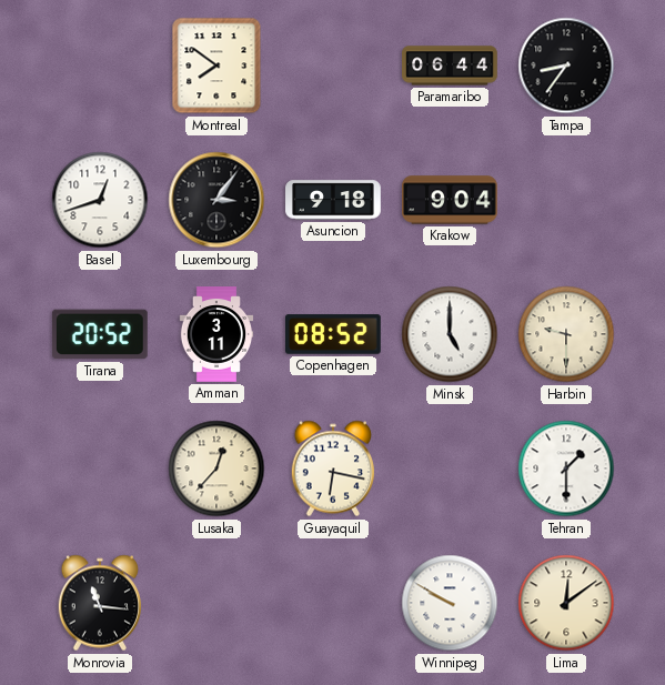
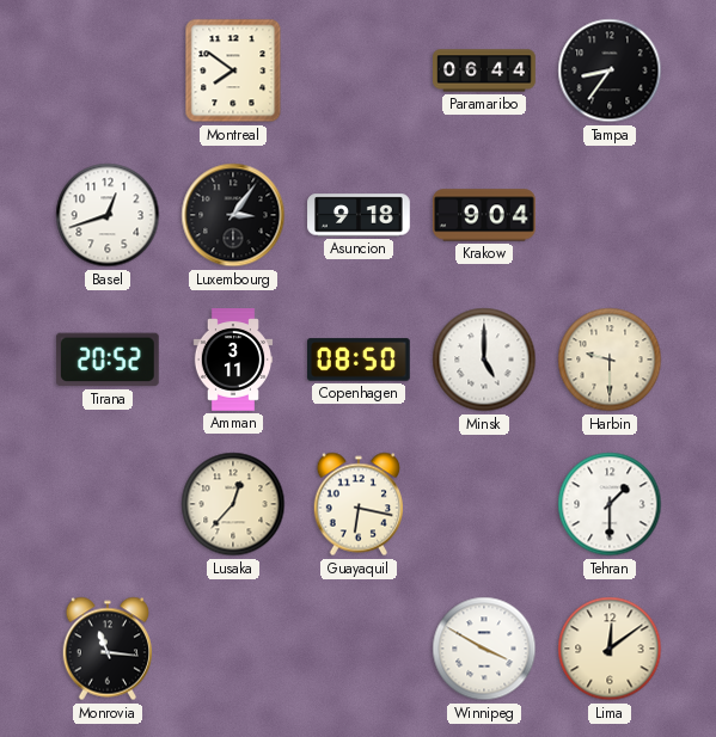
Copenhagen: 08:52 -> 08:50
Winnipeg: 9:50 -> 3:50
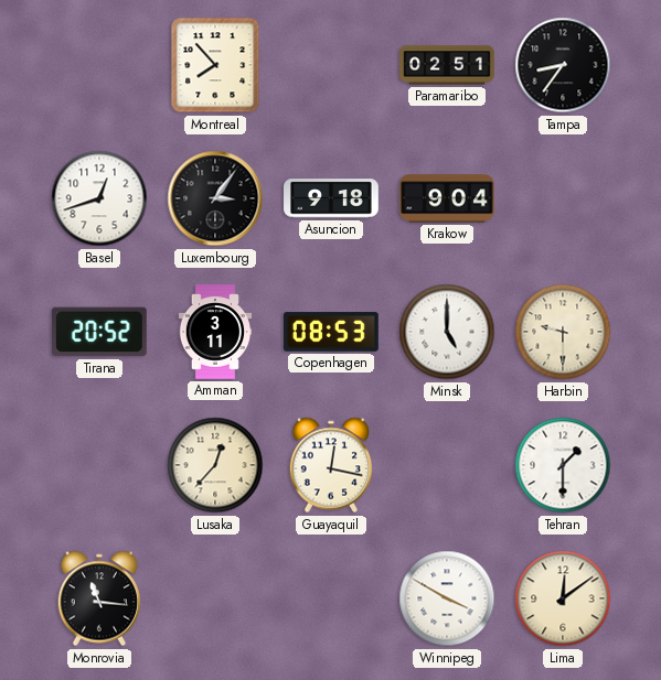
Montreal: 7:51 -> 7:53
Paramaribo: 06:44 -> 02:51
Copenhagen: 08:50 -> 08:53
Guayaquil: 6:17 -> 12:17
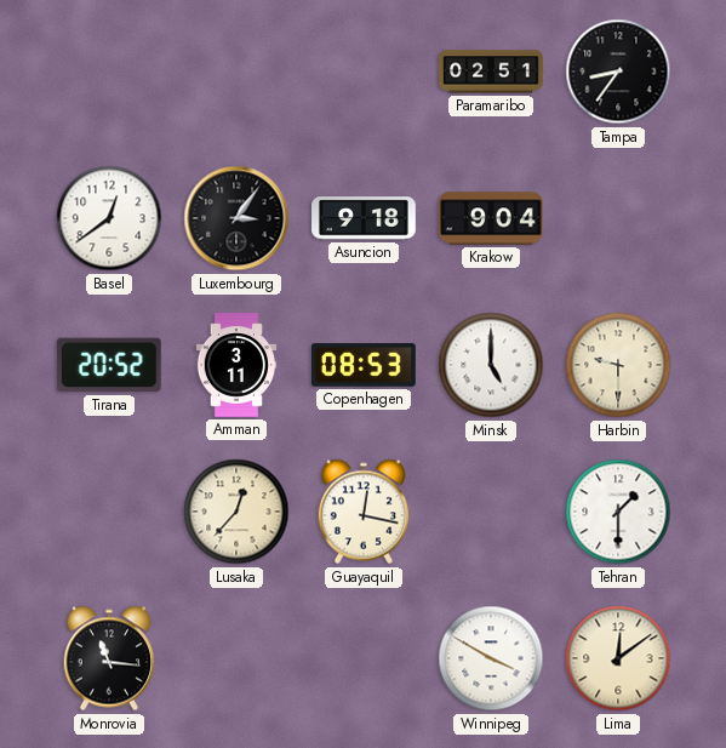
Montreal: 7:53 -> none
Basel: 12:42 -> 12:39
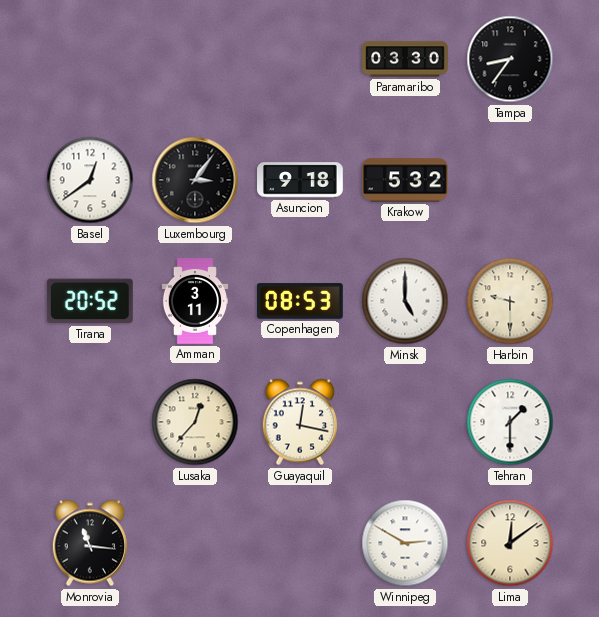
Paramaribo: 02:51 -> 03:30
Krakow: 9:04 -> 5:32
Winnipeg: 3:50 -> 2:50
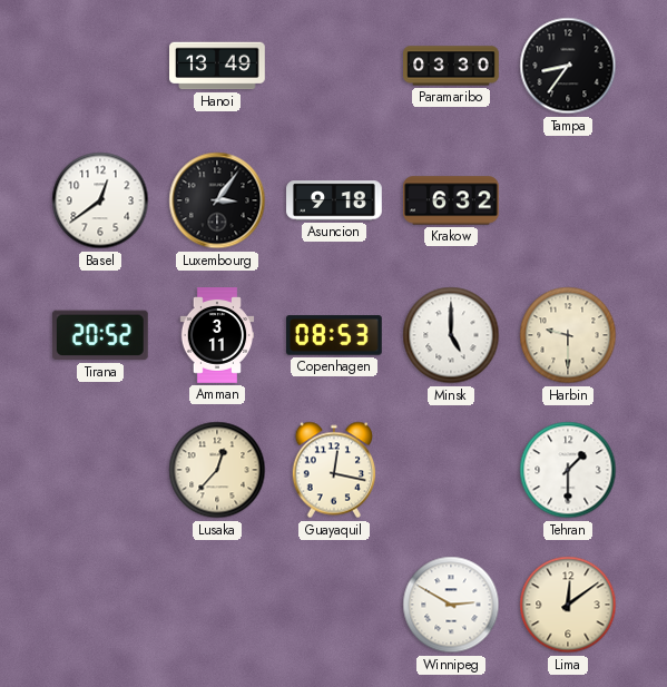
Hanoi: none -> 13:49
Krakow: 5:32 -> 6:32
Monrovia: 11:16 -> none
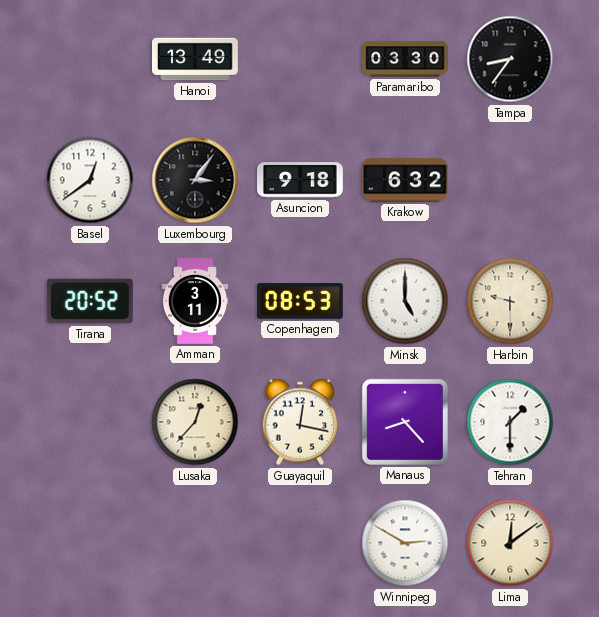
Manaus: none -> 8:23
